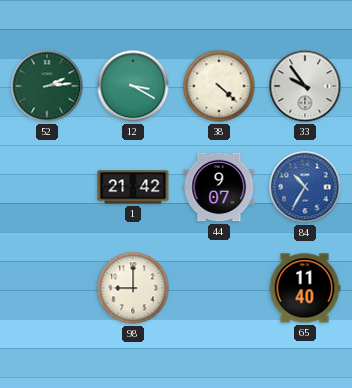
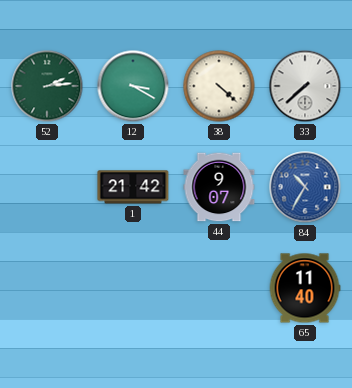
33: 9:54 -> 7:38
98: 9:00 -> none
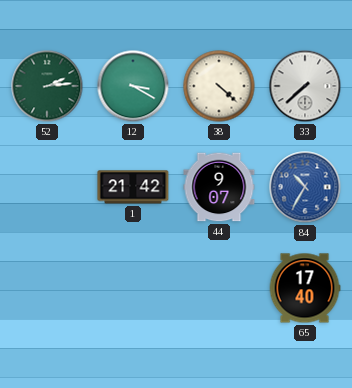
65: 11:40 -> 17:40
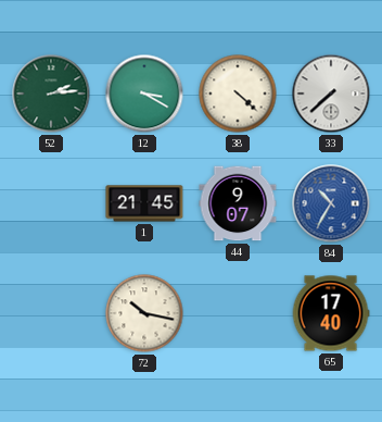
1: 21:42 -> 21:45
72: none -> 10:17
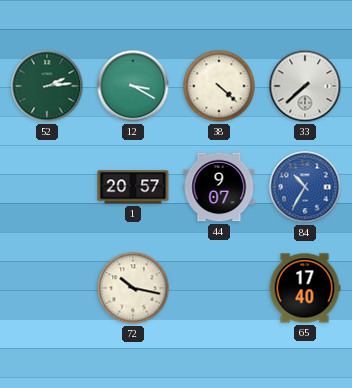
1: 21:45 -> 20:57
